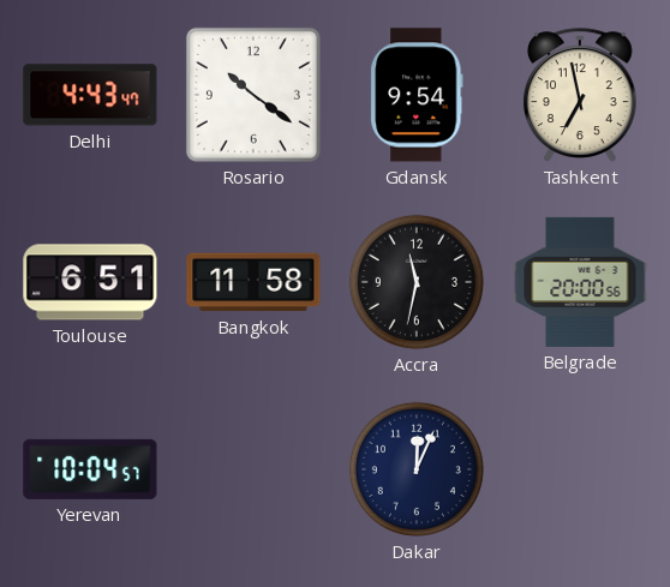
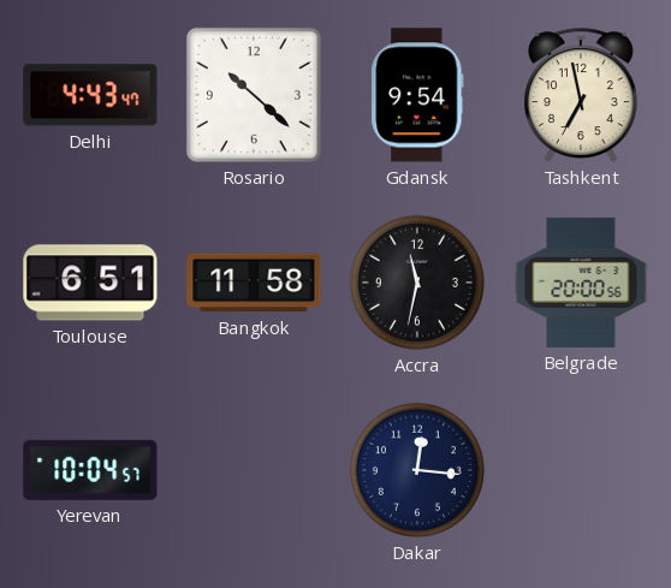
Rosario: 10:21 -> 10:22
Dakar: 12:04 -> 12:16
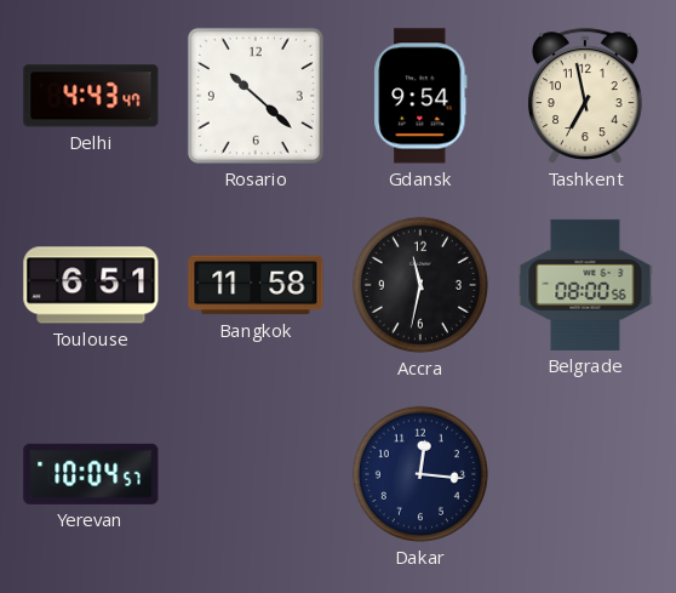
Belgrade: 20:00 -> 08:00
